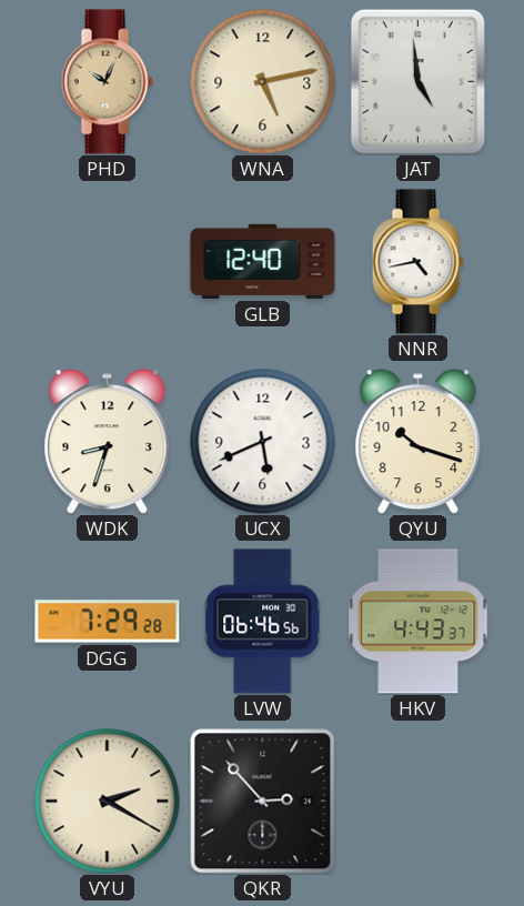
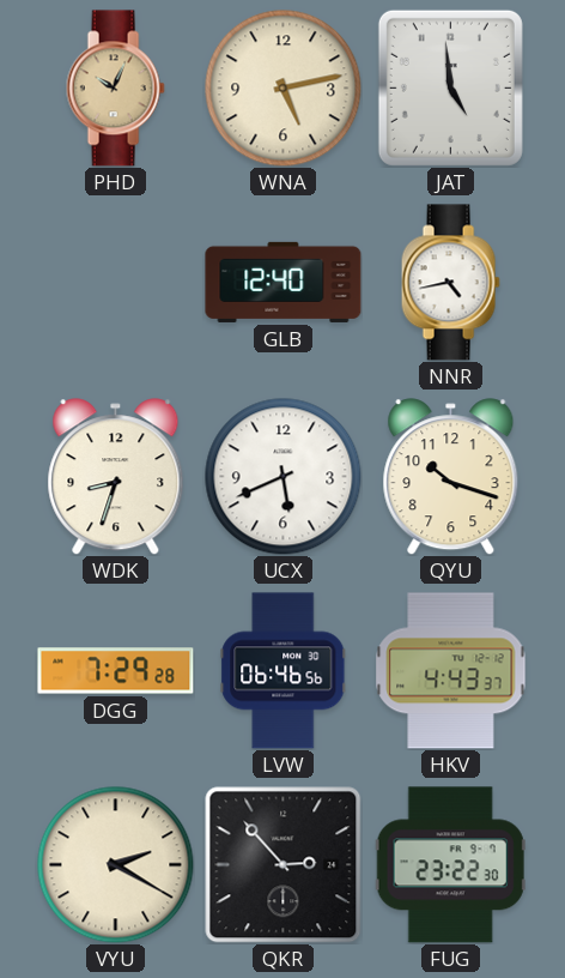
FUG: none -> 23:22
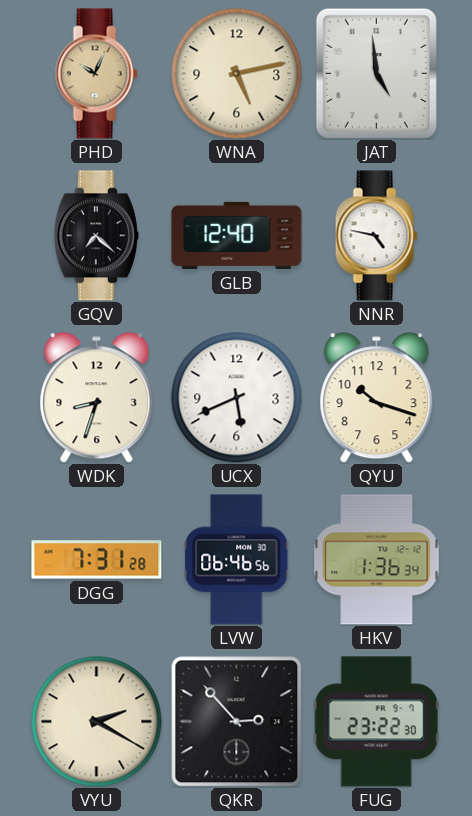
GQV: none -> 7:22
NNR: 4:43 -> 4:47
DGG: 7:29 -> 7:31
HKV: 4:43 -> 1:36
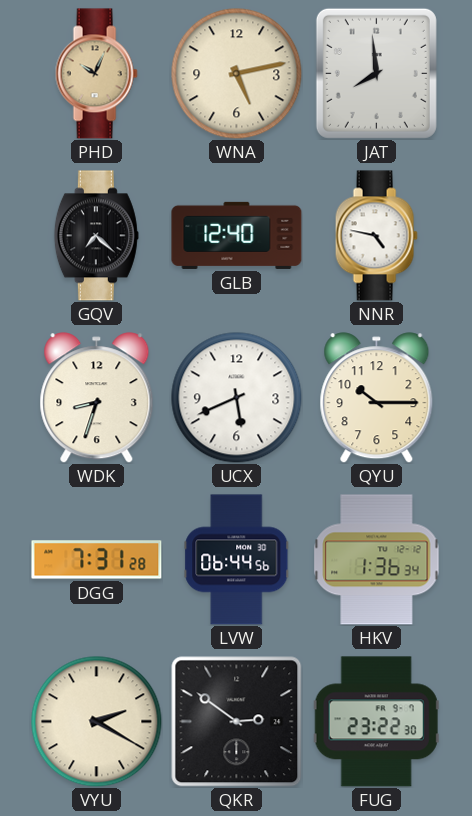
JAT: 4:59 -> 7:59
QYU: 10:18 -> 10:15
LVW: 06:46 -> 06:44
QKR: 2:53 -> 2:51
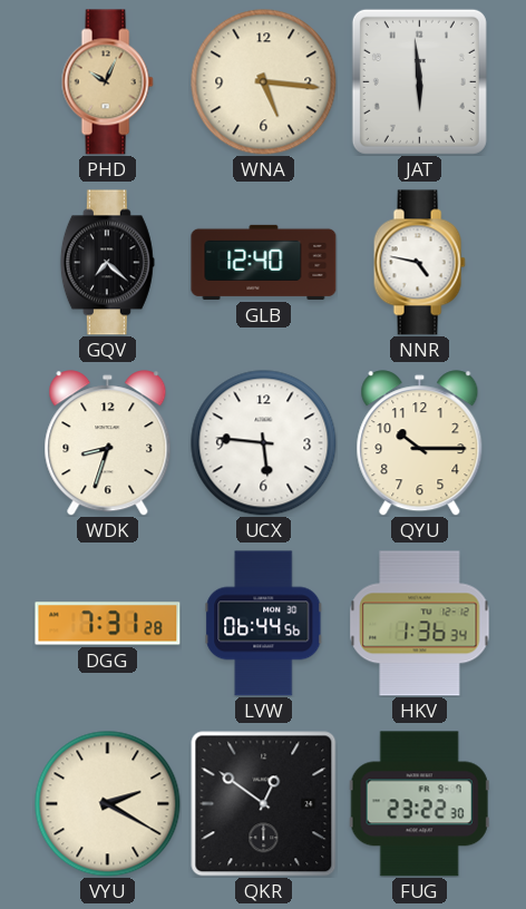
WNA: 5:13 -> 5:16
JAT: 7:59 -> 5:59
UCX: 5:41 -> 5:46
QKR: 2:51 -> 12:51
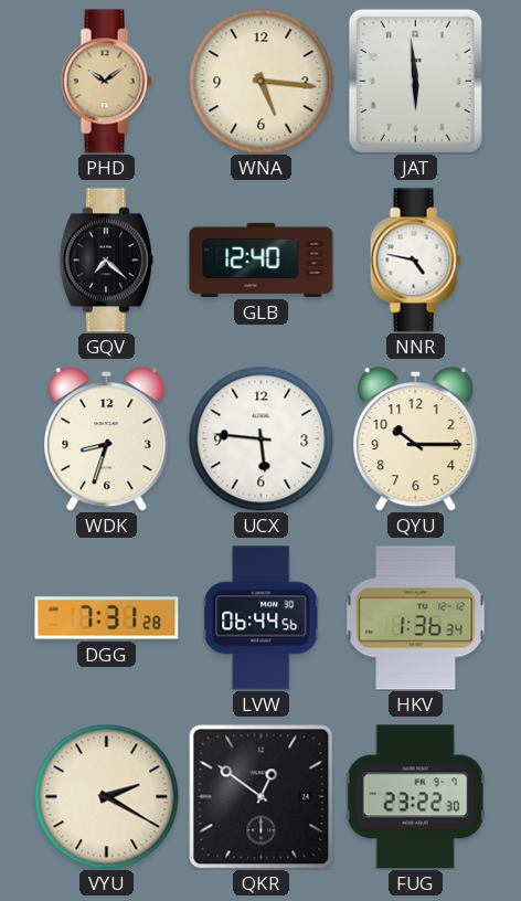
PHD: 10:04 -> 10:09
